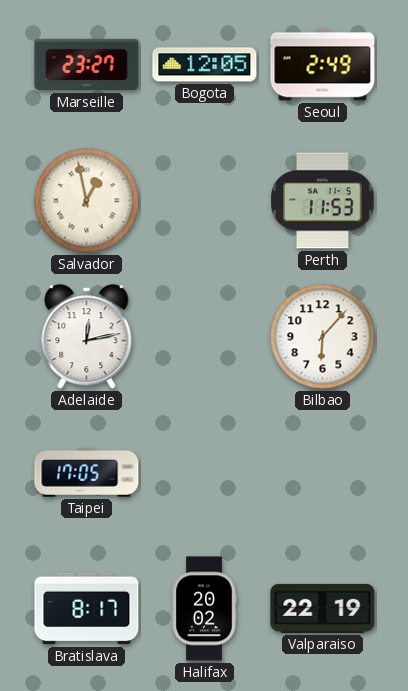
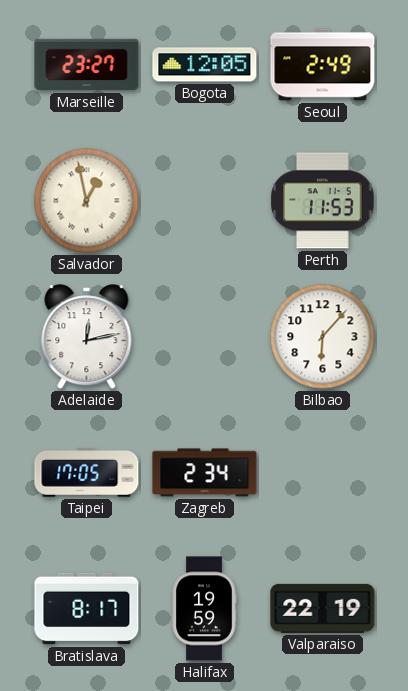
Zagreb: none -> 2:34
Halifax: 20:02 -> 19:59
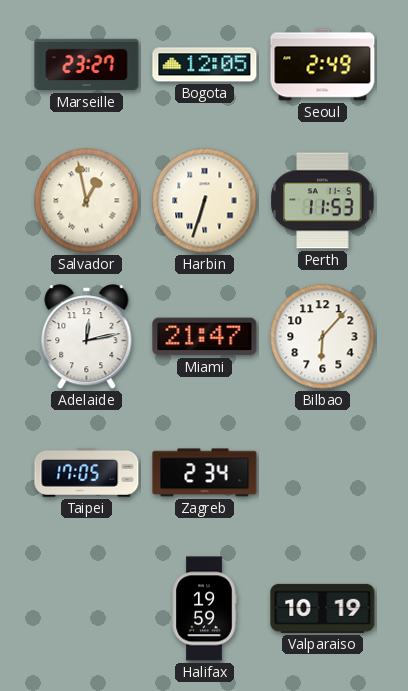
Harbin: none -> 6:33
Miami: none -> 21:47
Bratislava: 8:17 -> none
Valparaiso: 22:19 -> 10:19
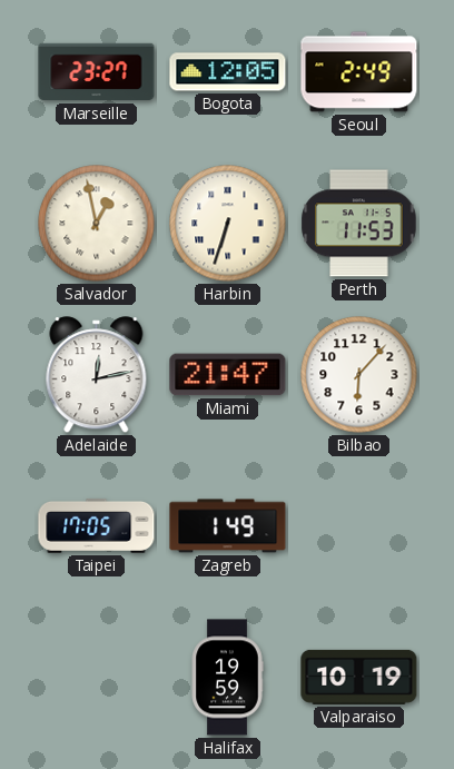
Zagreb: 2:34 -> 1:49
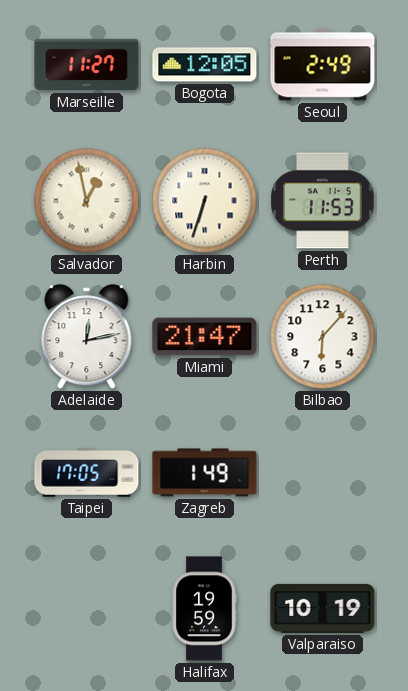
Marseille: 23:27 -> 11:27
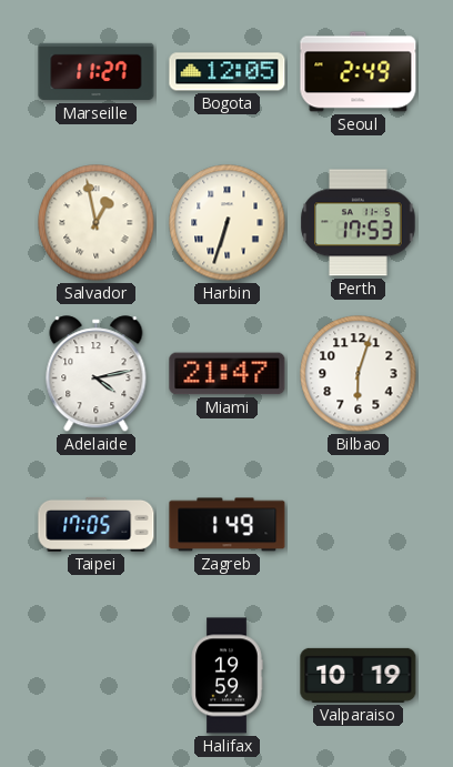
Perth: 11:53 -> 17:53
Adelaide: 12:13 -> 4:13
Bilbao: 6:07 -> 6:03
